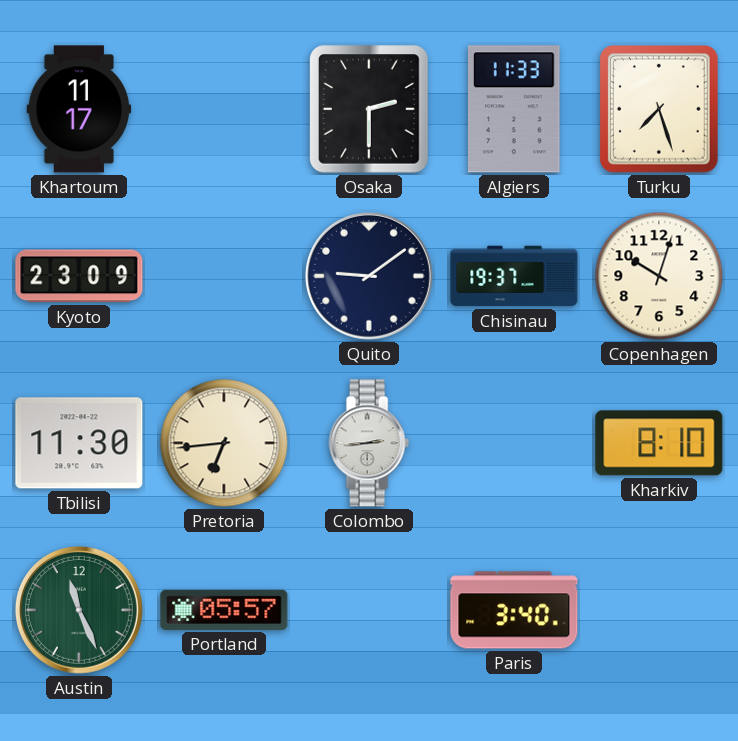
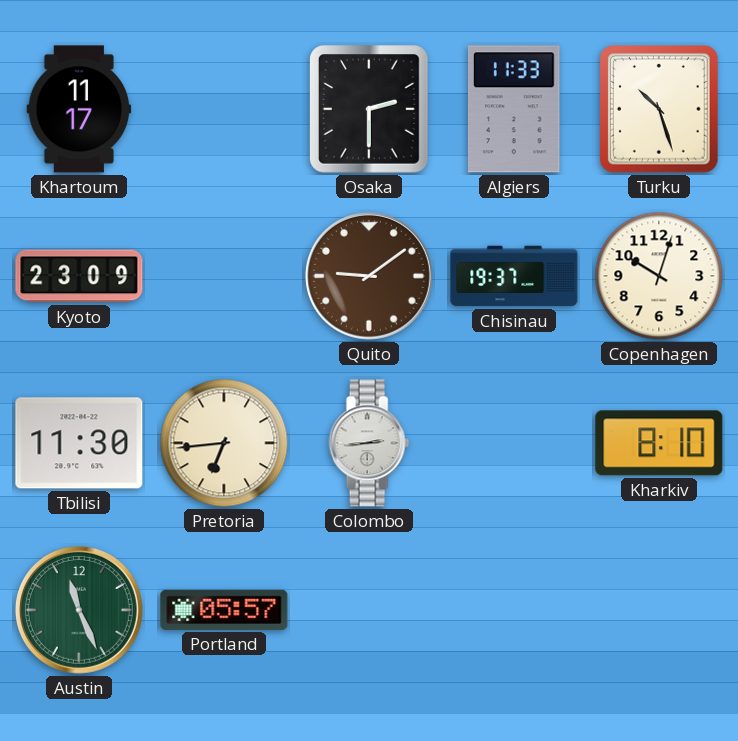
Turku: 7:27 -> 10:27
Quito dial: navy -> brown
Paris: 3:40 -> none
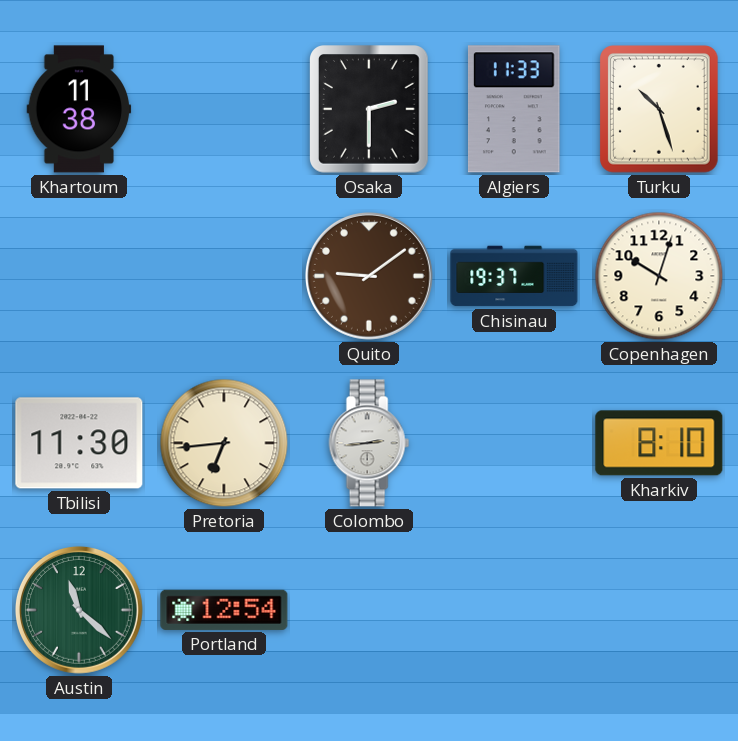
Khartoum: 11:17 -> 11:38
Kyoto: 23:09 -> none
Austin: 11:26 -> 11:22
Portland: 05:57 -> 12:54
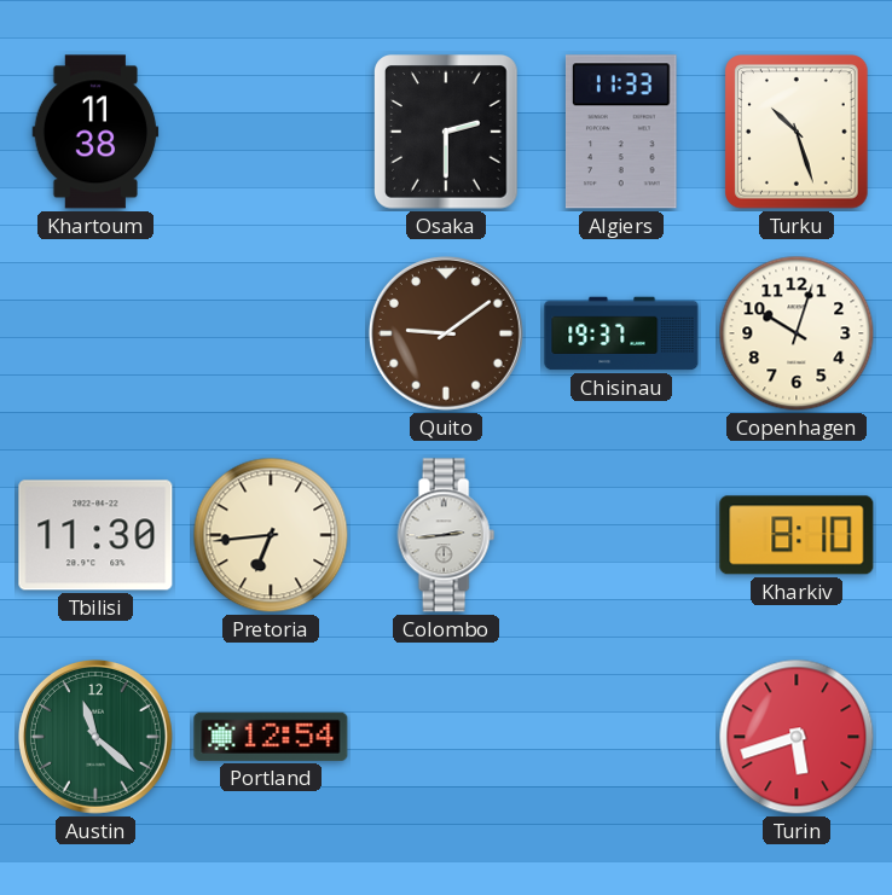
Turin: none -> 5:42
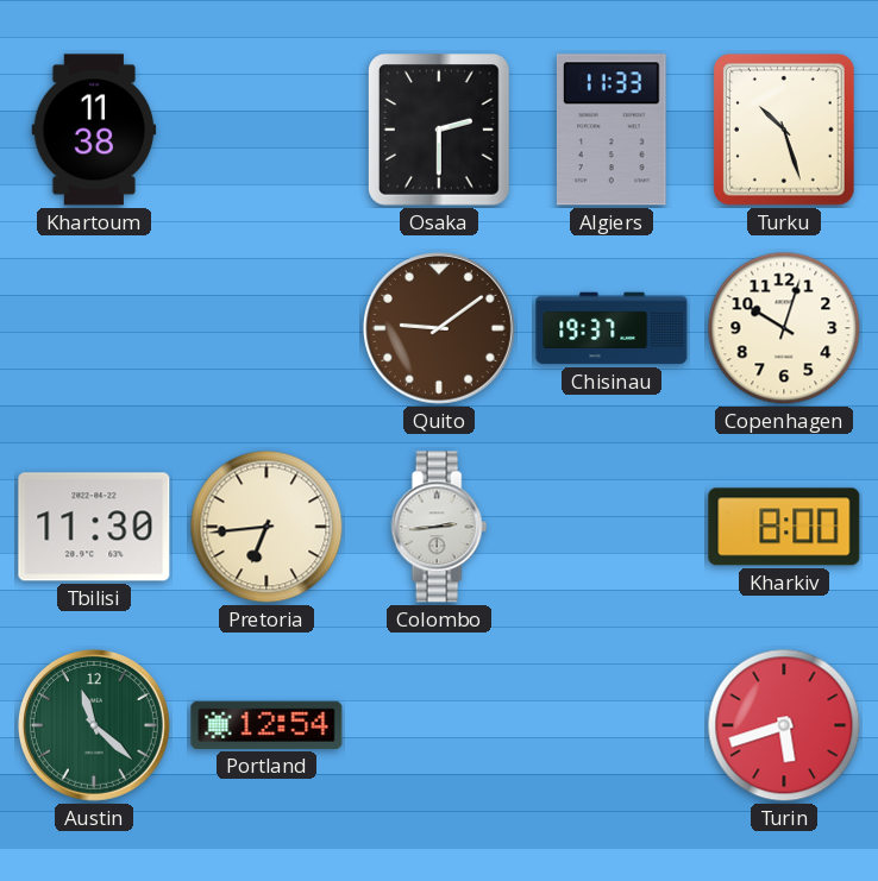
Kharkiv: 8:10 -> 8:00
